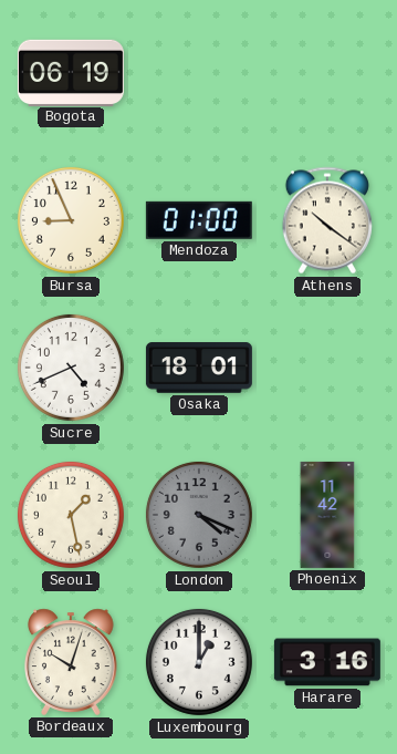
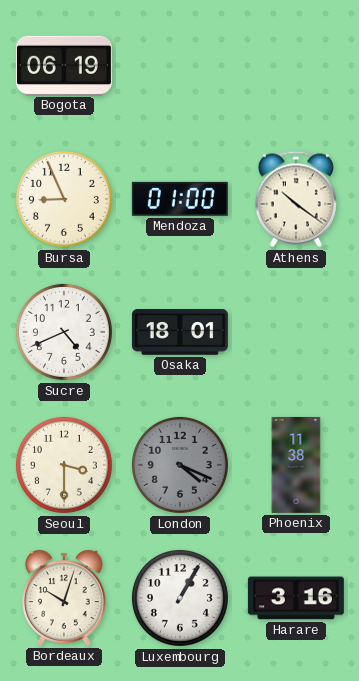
Seoul: 1:28 -> 3:30
Phoenix: 11:42 -> 11:38
Luxembourg: 1:00 -> 1:05
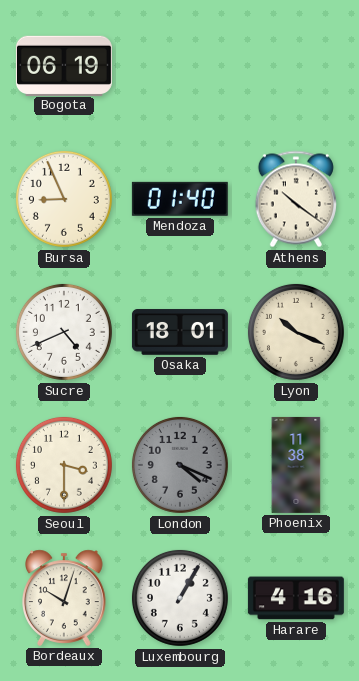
Mendoza: 01:00 -> 01:40
Lyon: none -> 10:19
Harare: 3:16 -> 4:16
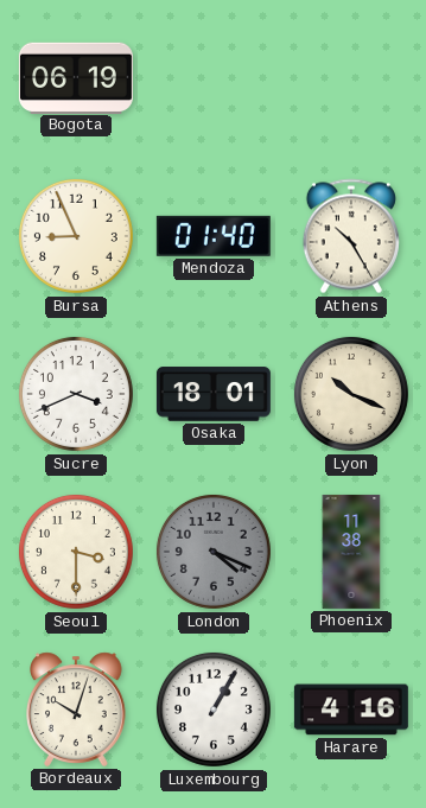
Athens: 10:21 -> 10:25
Sucre: 4:41 -> 3:41
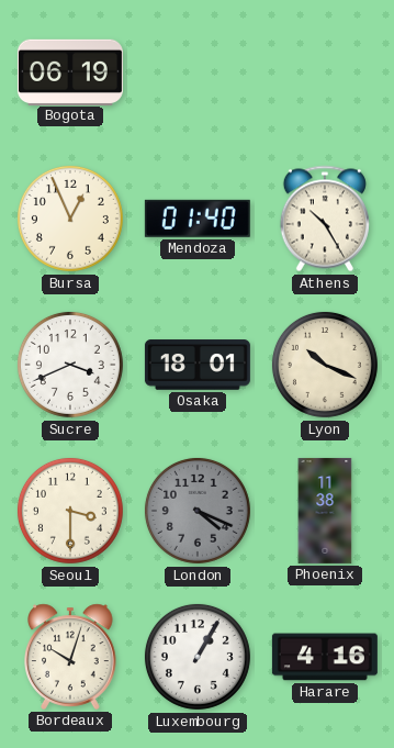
Bursa: 8:56 -> 12:56
